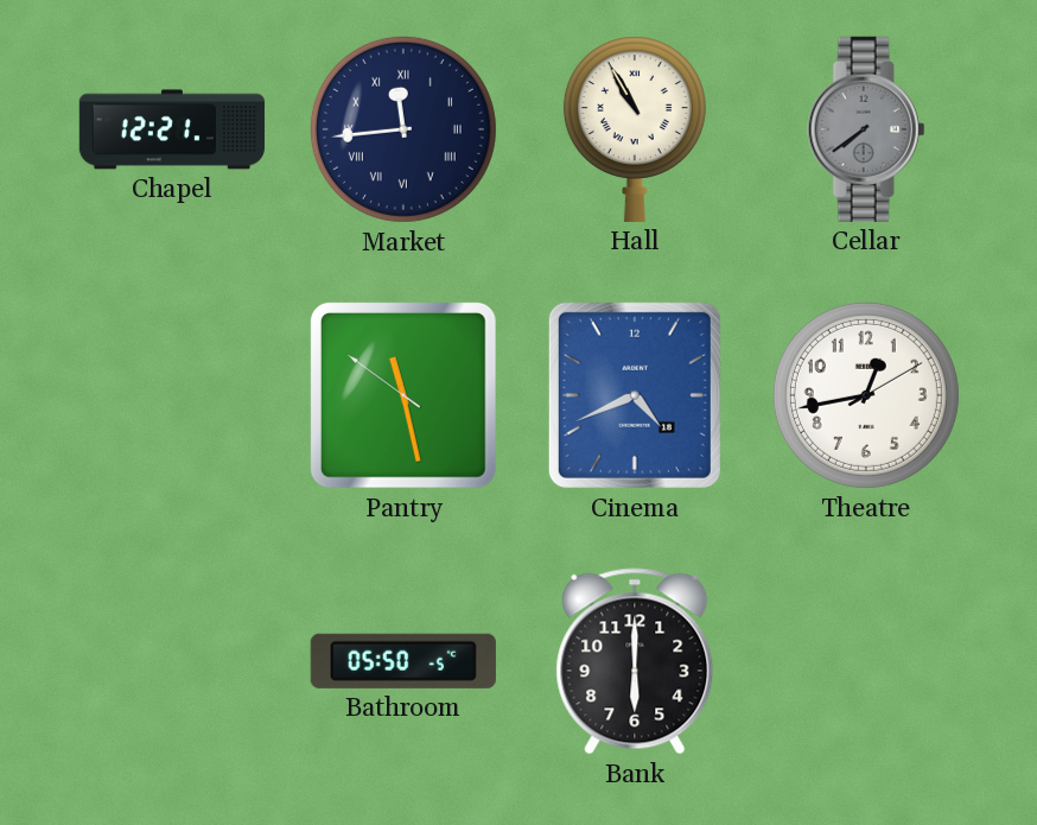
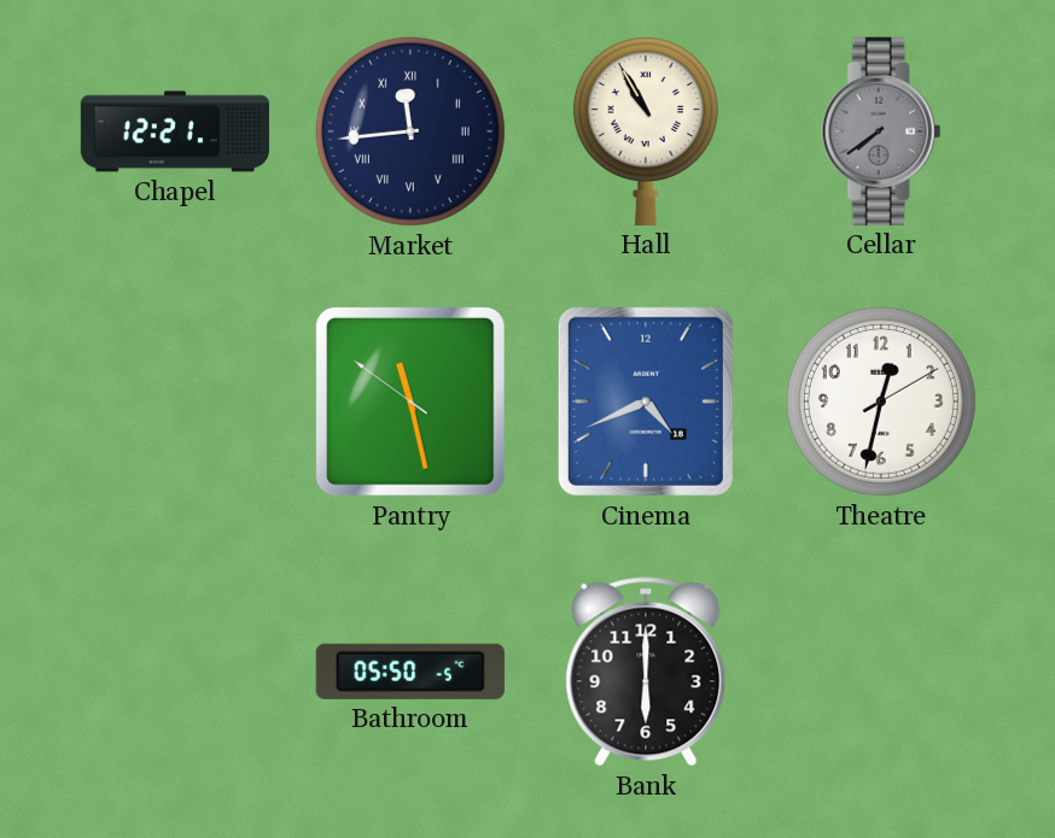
Theatre: 12:43 -> 12:32
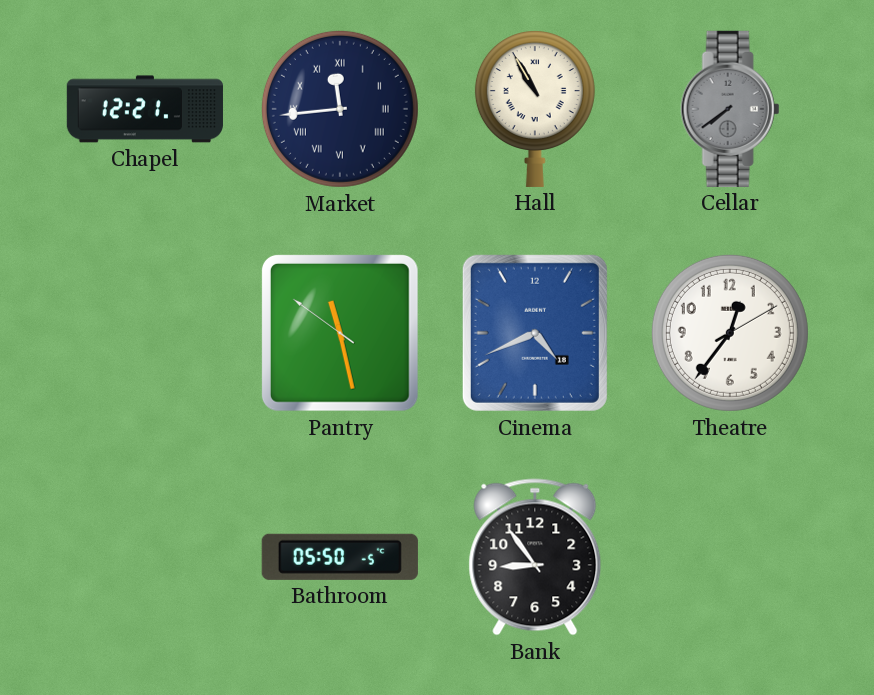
Theatre: 12:32 -> 12:36
Bank: 6:00 -> 8:54
